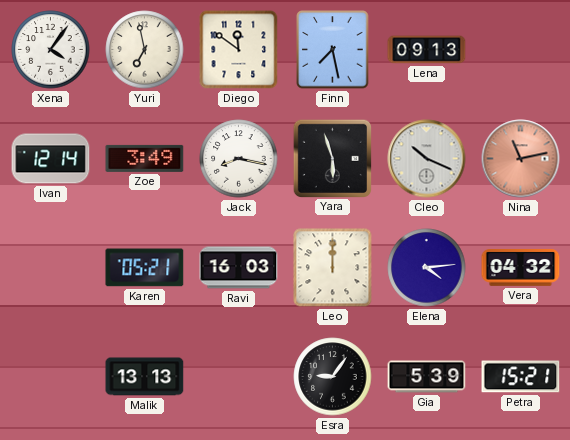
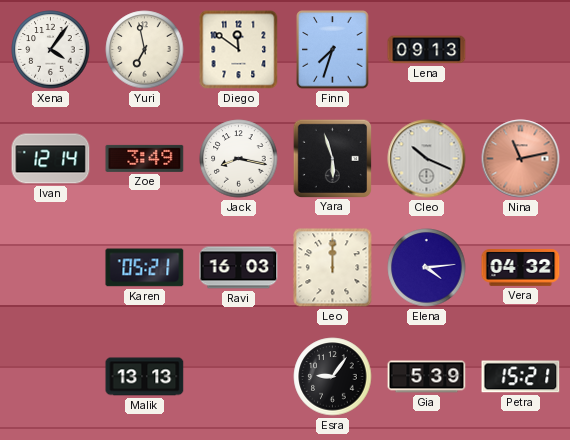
Finn: 7:28 -> 7:33
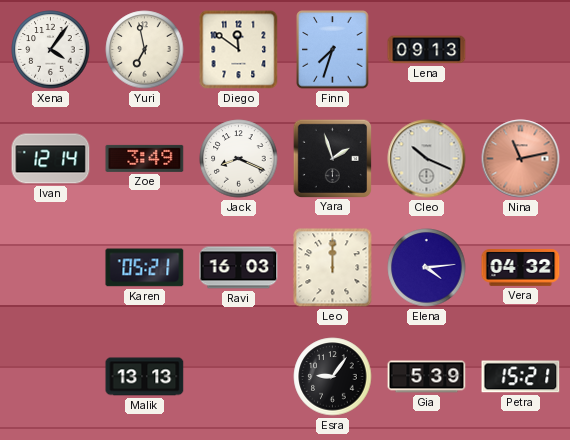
Jack: 8:17 -> 8:19
Yara: 5:57 -> 1:57
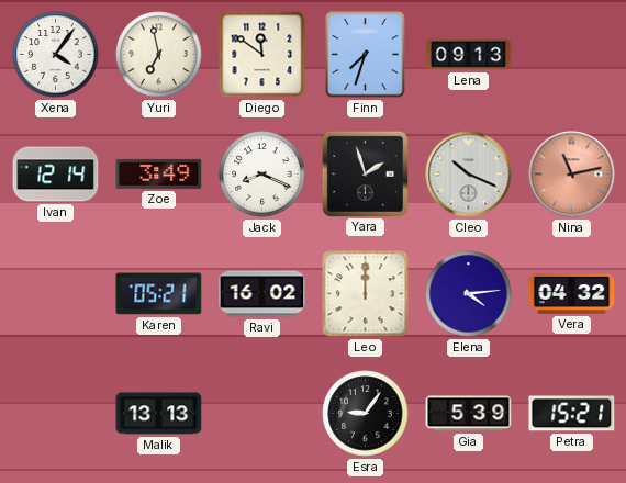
Ravi: 16:03 -> 16:02
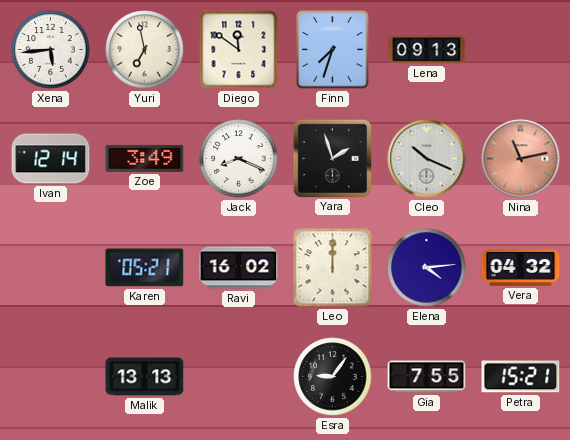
Xena: 4:06 -> 5:44
Gia: 5:39 -> 7:55
